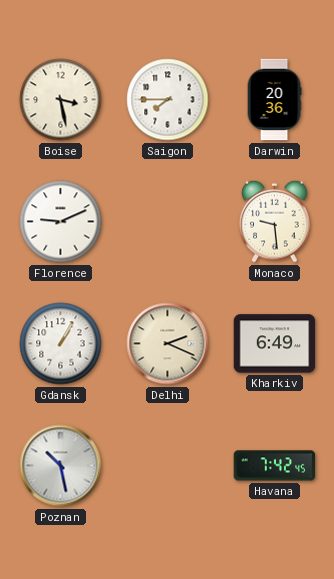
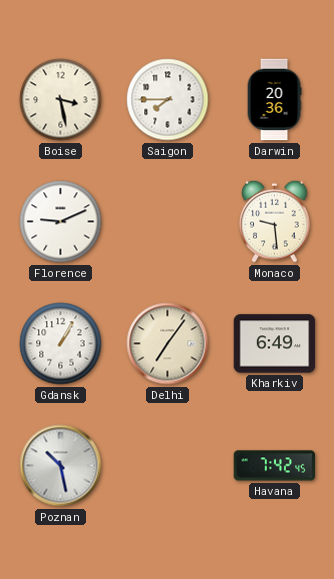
Delhi: 2:19 -> 7:06
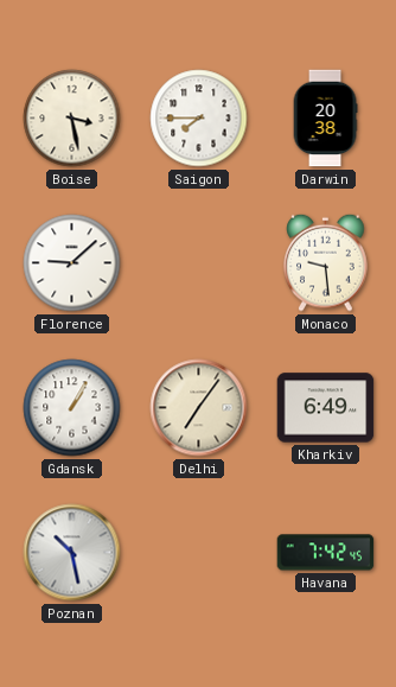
Darwin: 20:36 -> 20:38
Florence: 9:11 -> 9:08
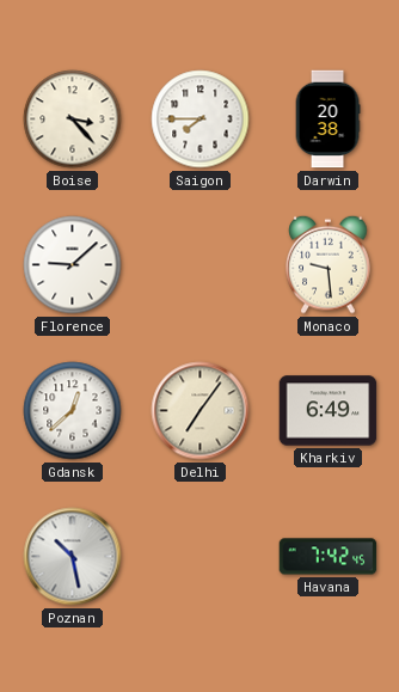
Boise: 3:28 -> 3:23
Gdansk: 1:05 -> 12:38
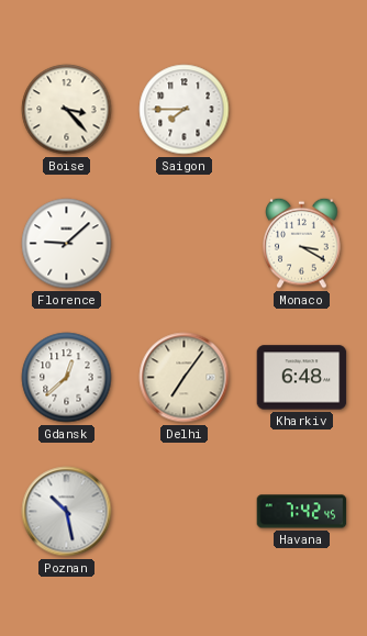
Darwin: 20:38 -> none
Monaco: 9:29 -> 3:20
Kharkiv: 6:49 -> 6:48
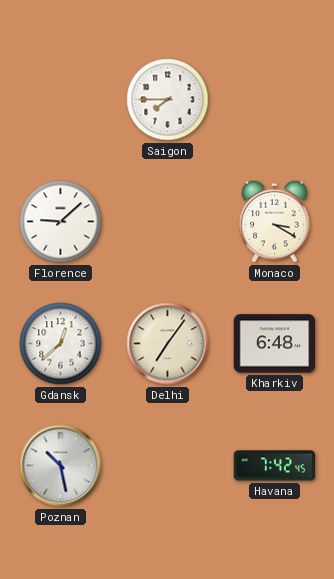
Boise: 3:23 -> none
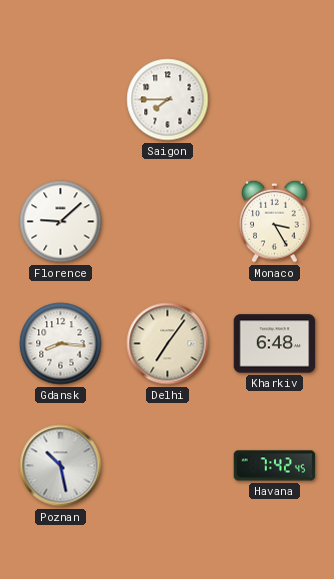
Monaco: 3:20 -> 3:25
Gdansk: 12:38 -> 8:16
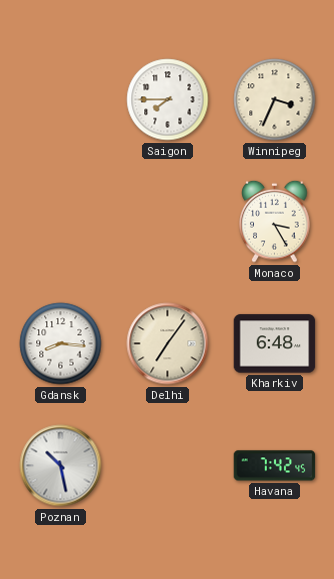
Winnipeg: none -> 3:34
Florence: 9:08 -> none
